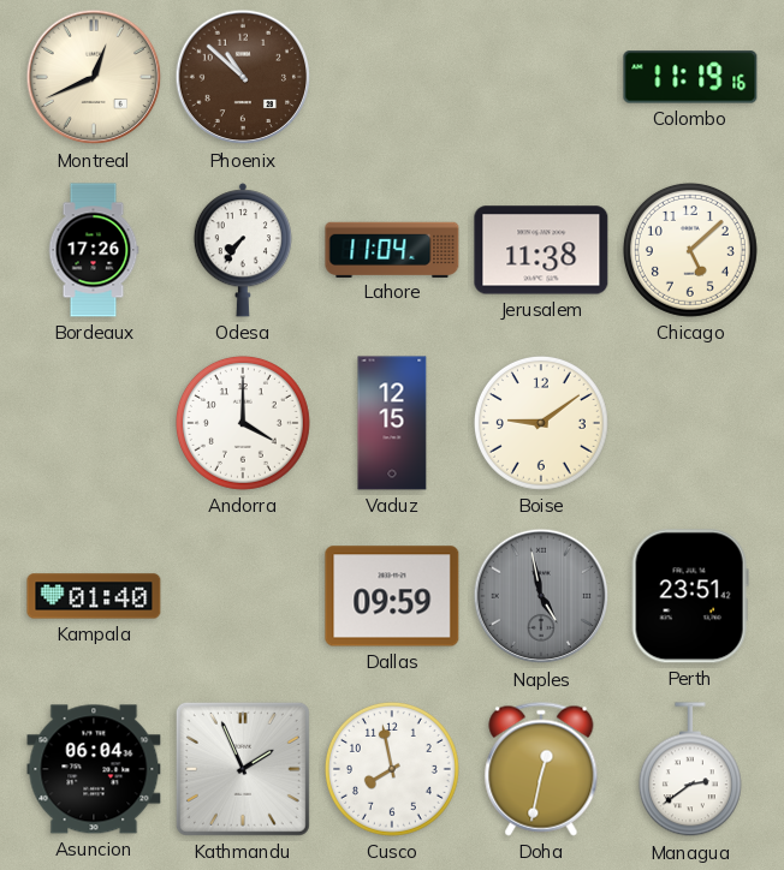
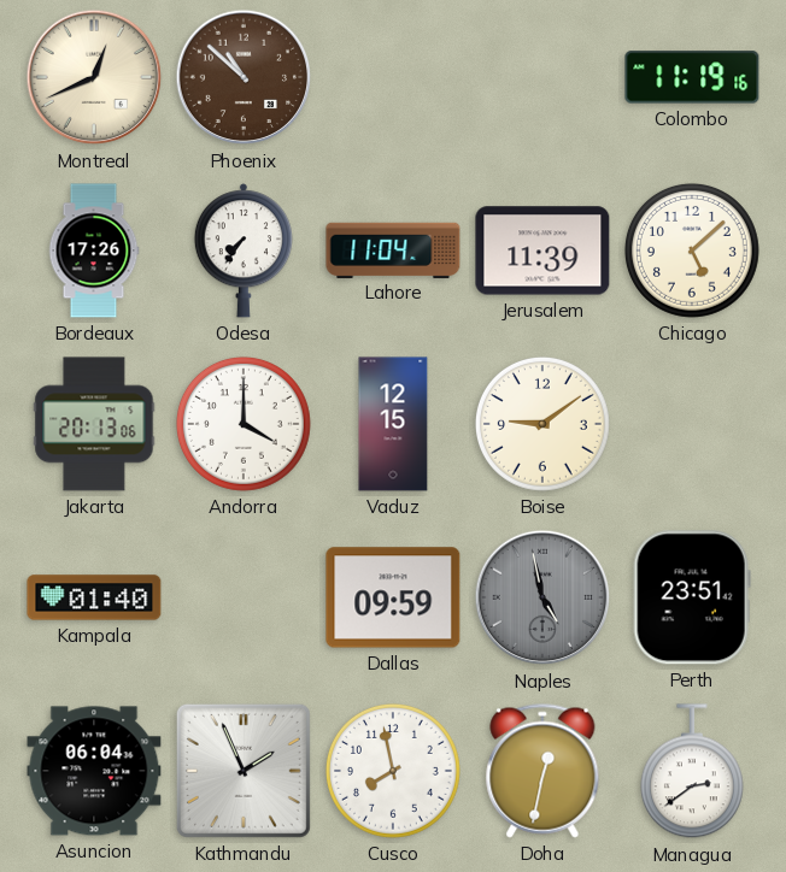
Jerusalem: 11:38 -> 11:39
Jakarta: none -> 20:13
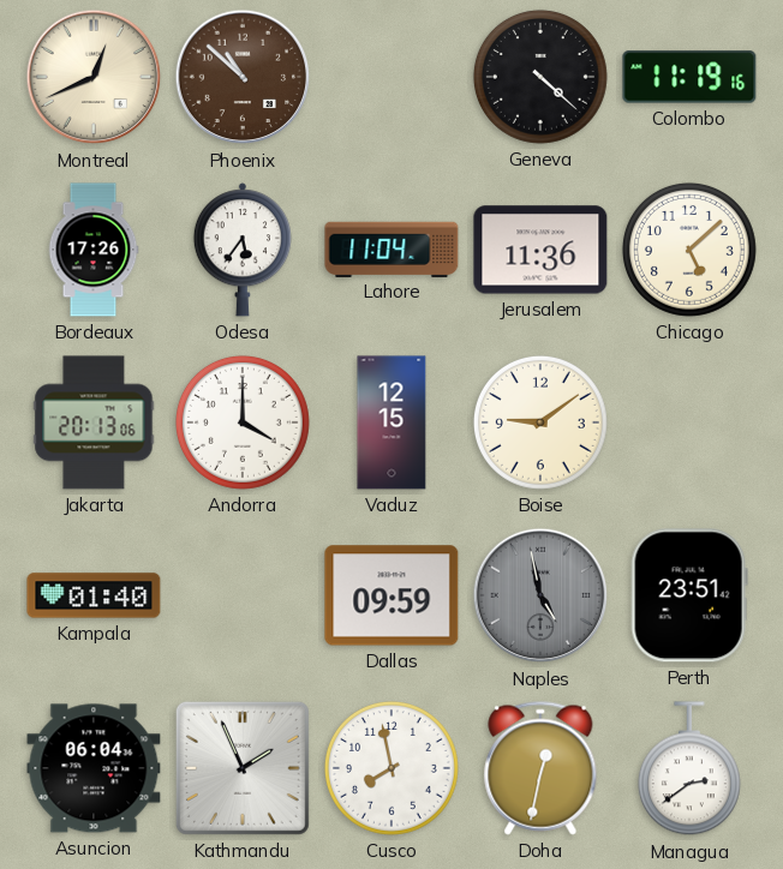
Geneva: none -> 4:22
Odesa: 7:36 -> 5:36
Jerusalem: 11:39 -> 11:36
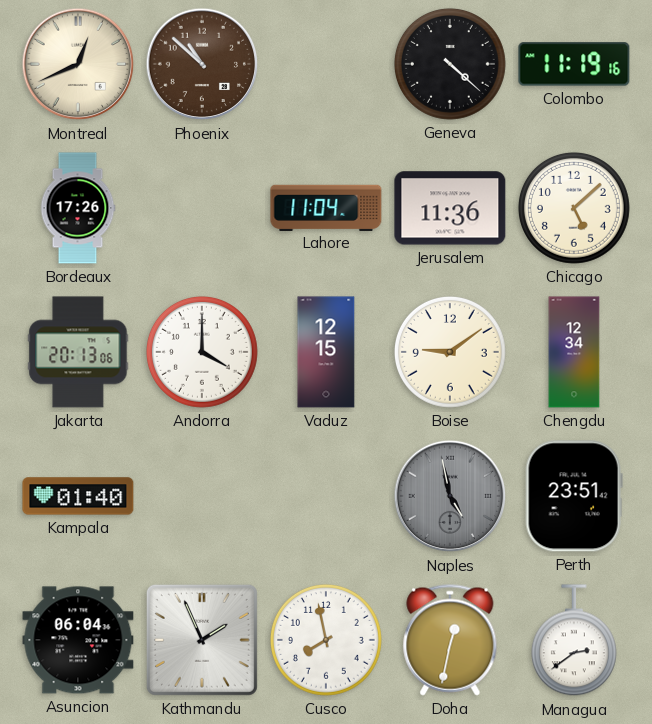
Odesa: 5:36 -> none
Chengdu: none -> 12:34
Dallas: 09:59 -> none
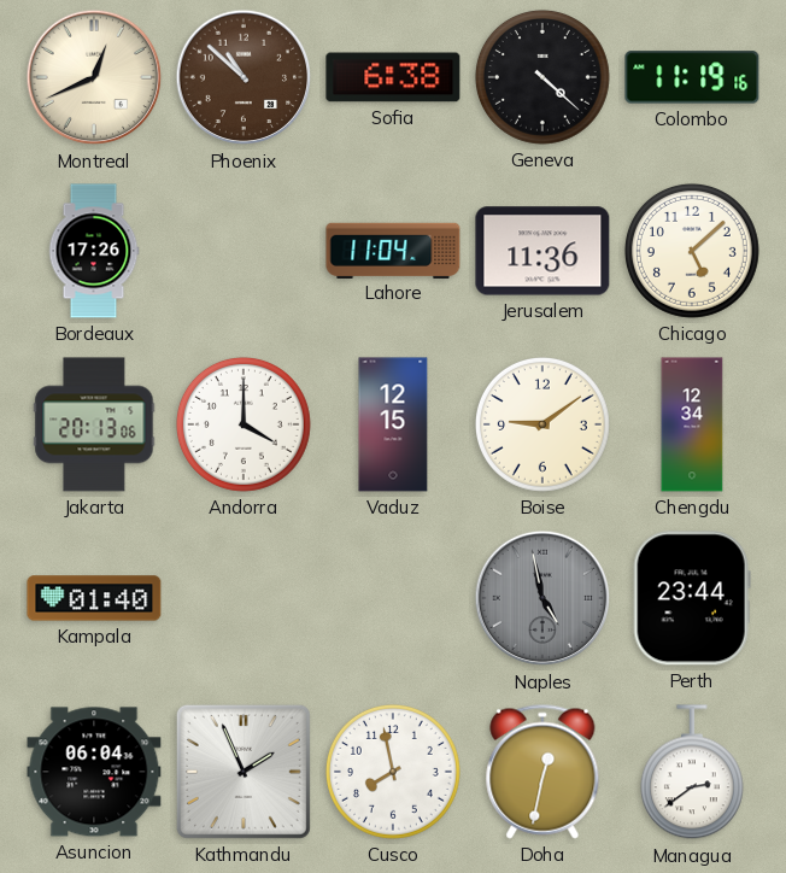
Sofia: none -> 6:38
Perth: 23:51 -> 23:44
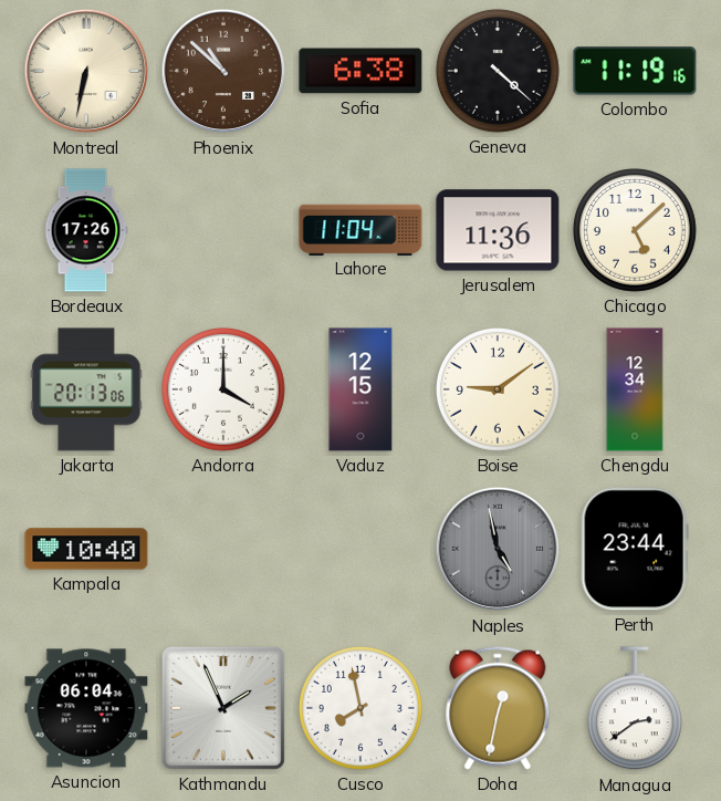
Montreal: 12:41 -> 6:32
Kampala: 01:40 -> 10:40
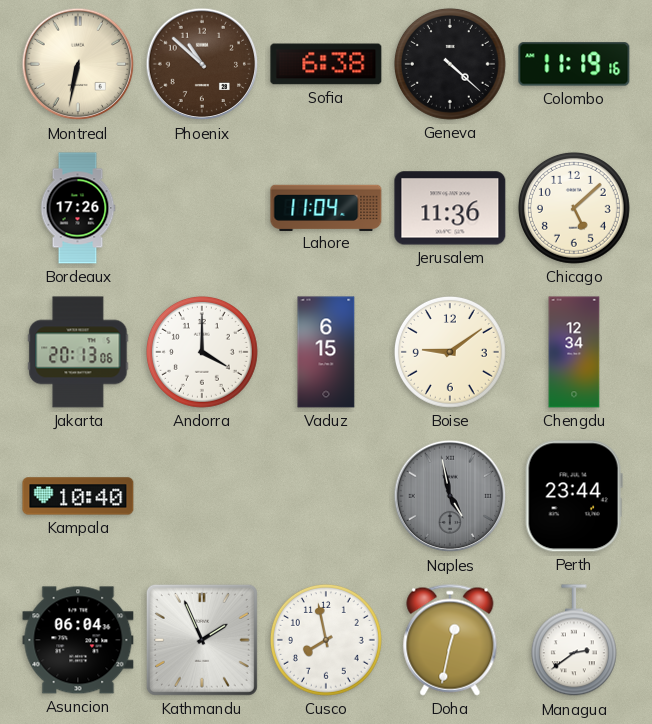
Vaduz: 12:15 -> 6:15
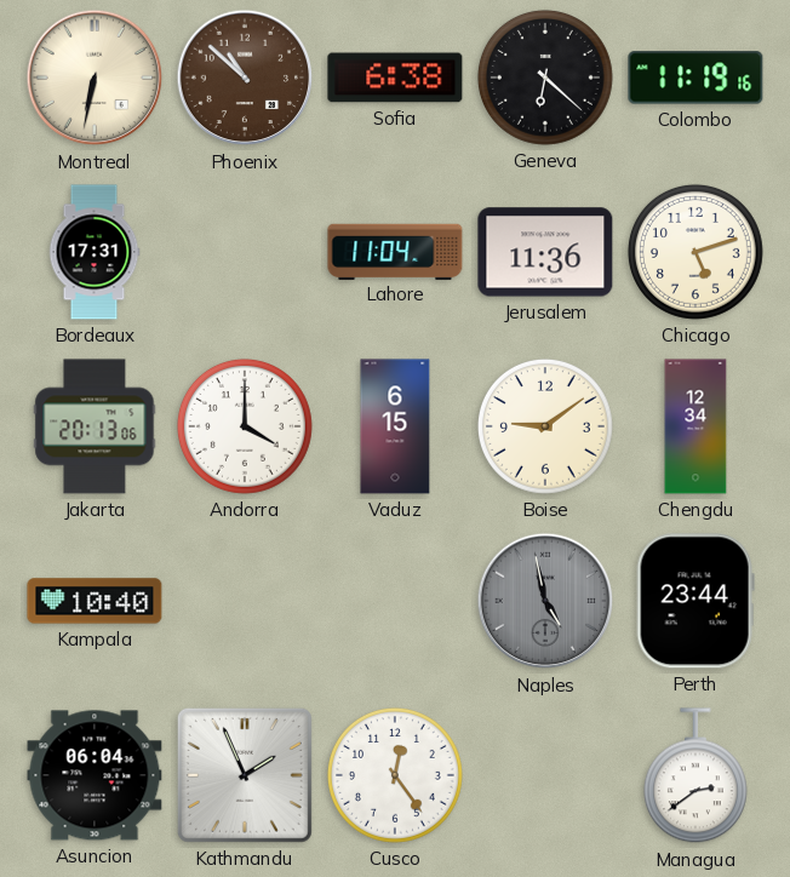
Geneva: 4:22 -> 6:22
Bordeaux: 17:26 -> 17:31
Chicago: 5:08 -> 5:12
Cusco: 7:58 -> 12:24
Doha: 12:32 -> none
